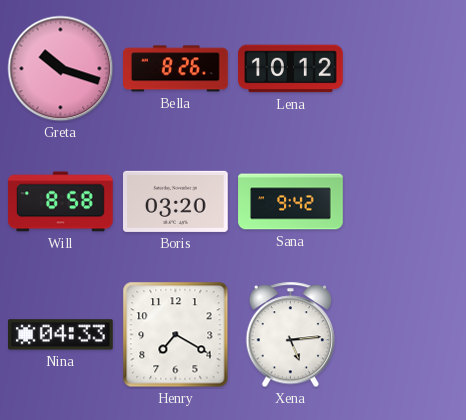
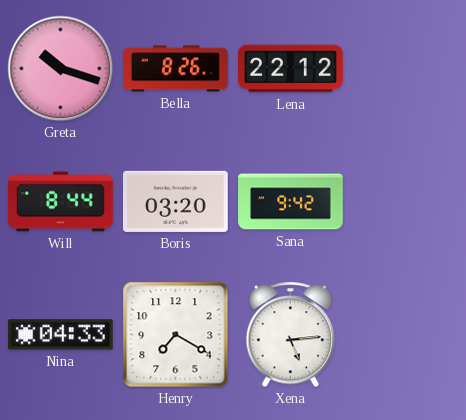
Lena: 10:12 -> 22:12
Will: 8:58 -> 8:44
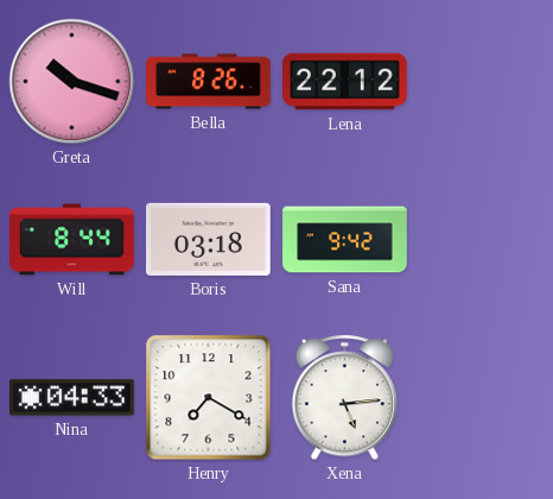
Boris: 03:20 -> 03:18
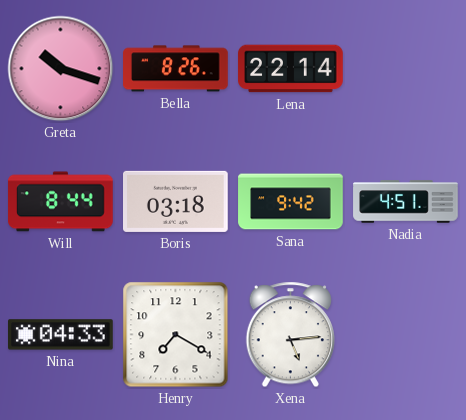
Lena: 22:12 -> 22:14
Nadia: none -> 4:51
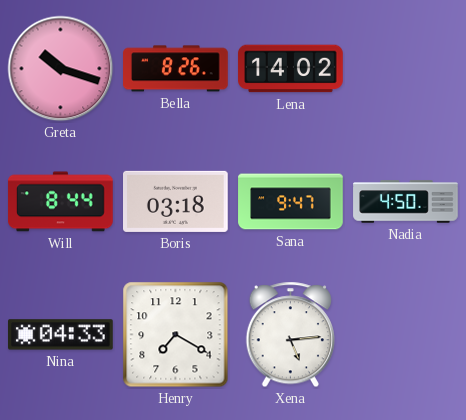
Lena: 22:14 -> 14:02
Sana: 9:42 -> 9:47
Nadia: 4:51 -> 4:50
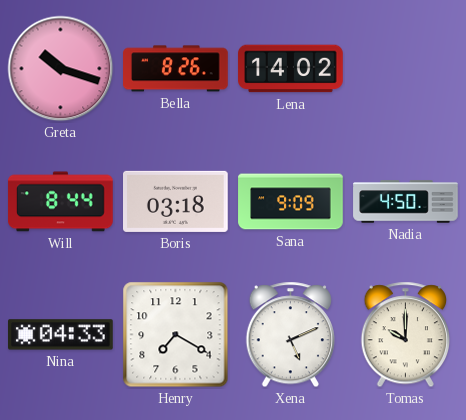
Sana: 9:47 -> 9:09
Xena: 5:14 -> 5:11
Tomas: none -> 10:00
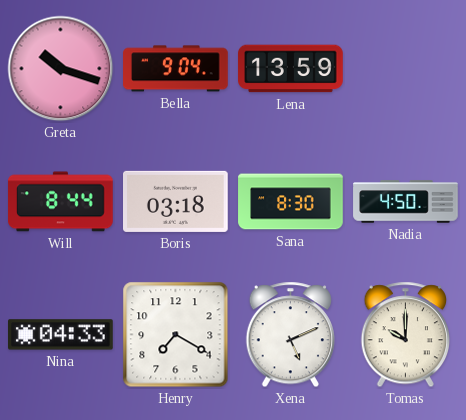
Bella: 8:26 -> 9:04
Lena: 14:02 -> 13:59
Sana: 9:09 -> 8:30
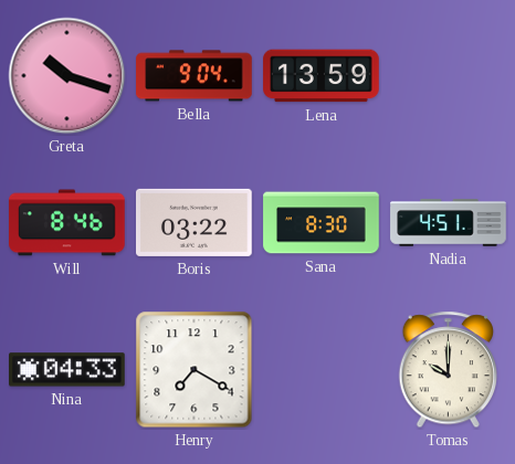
Will: 8:44 -> 8:46
Boris: 03:18 -> 03:22
Nadia: 4:50 -> 4:51
Xena: 5:11 -> none
